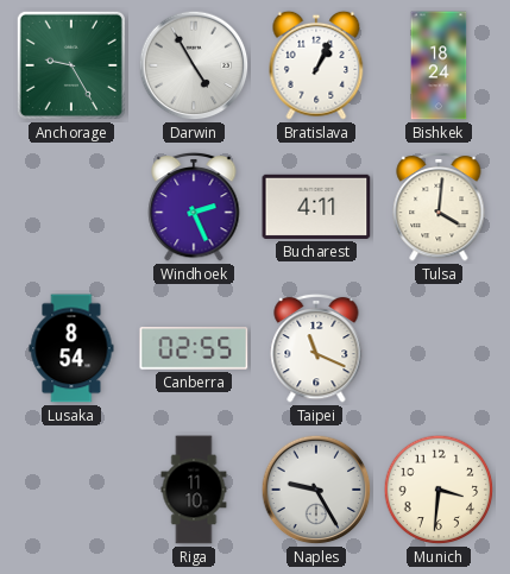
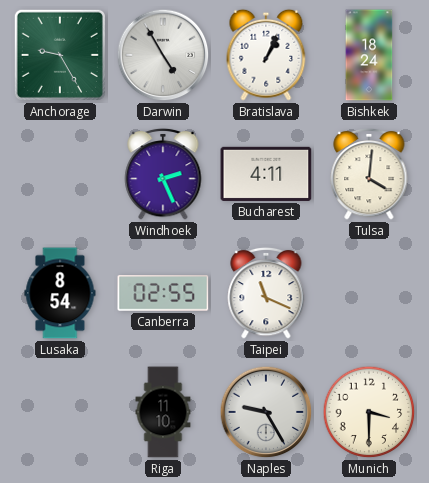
Munich: 3:31 -> 3:30
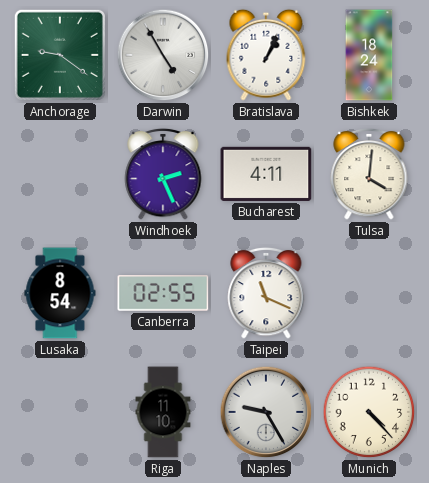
Anchorage: 9:25 -> 9:21
Munich: 3:30 -> 4:23
